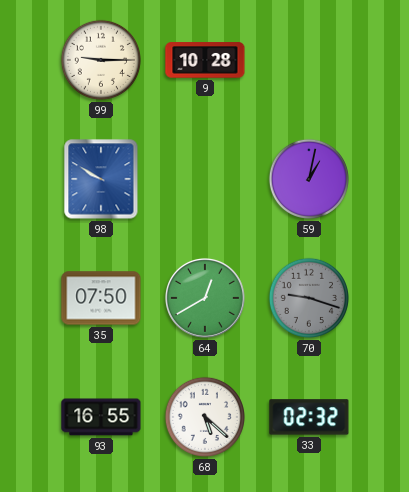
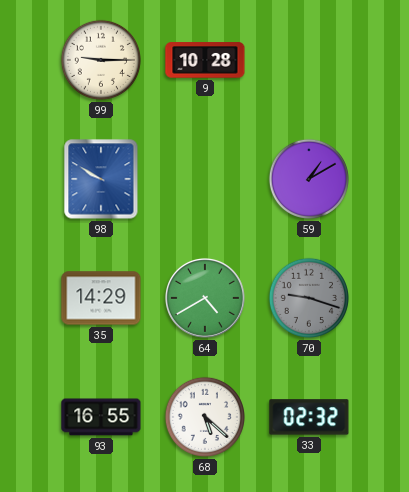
59: 1:02 -> 1:10
35: 07:50 -> 14:29
64: 12:40 -> 4:40
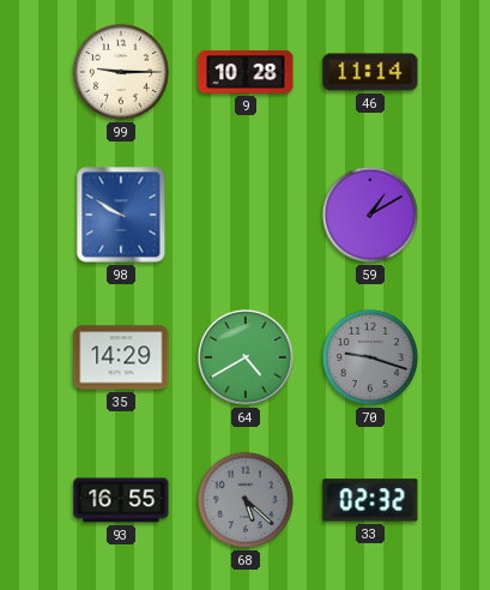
46: none -> 11:14
68 dial: white -> grey
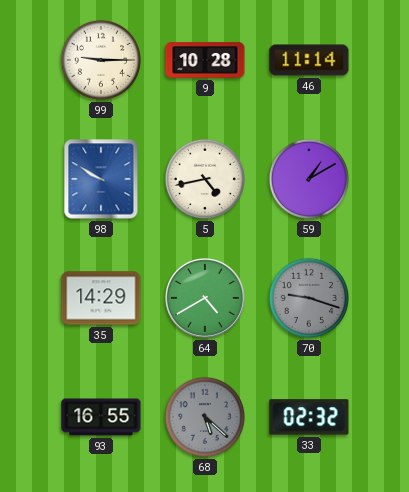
5: none -> 4:43
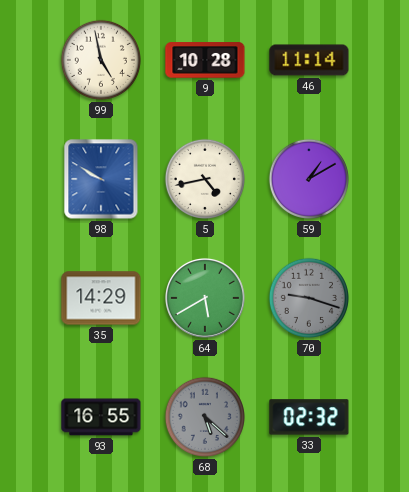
99: 9:15 -> 4:58
64: 4:40 -> 5:40
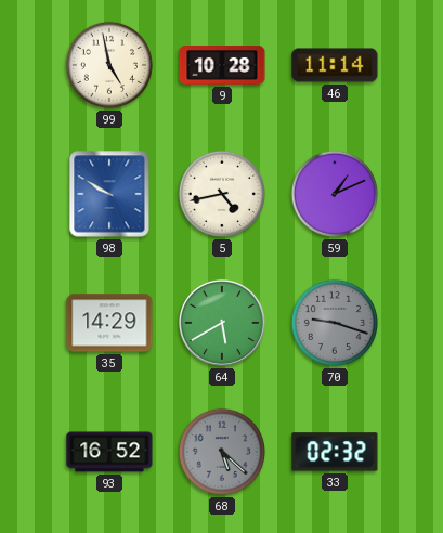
59: 1:10 -> 1:11
93: 16:55 -> 16:52
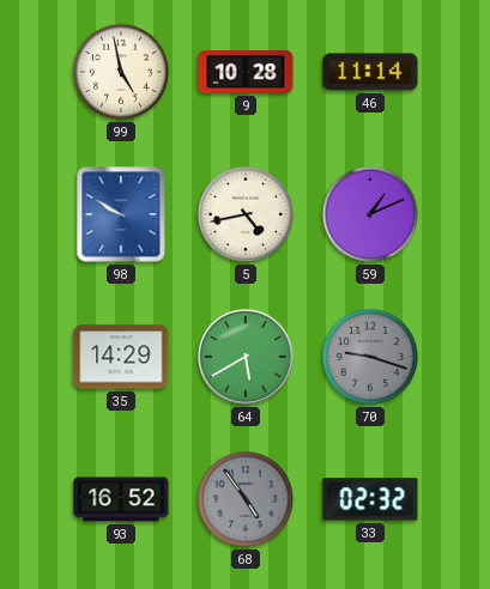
68: 5:22 -> 4:54
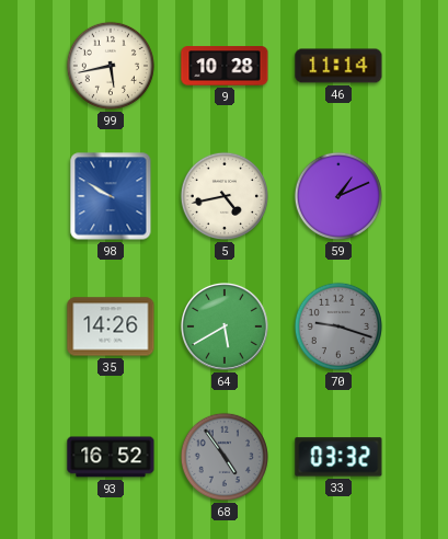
99: 4:58 -> 5:43
35: 14:29 -> 14:26
33: 02:32 -> 03:32
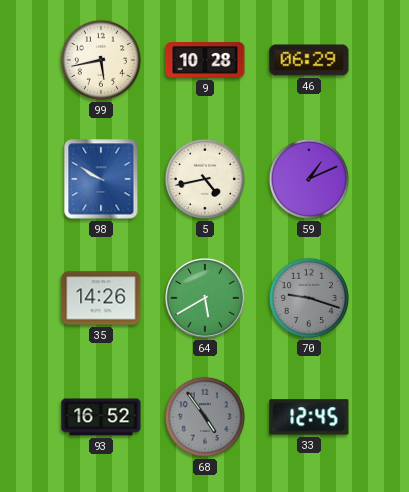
46: 11:14 -> 06:29
33: 03:32 -> 12:45
